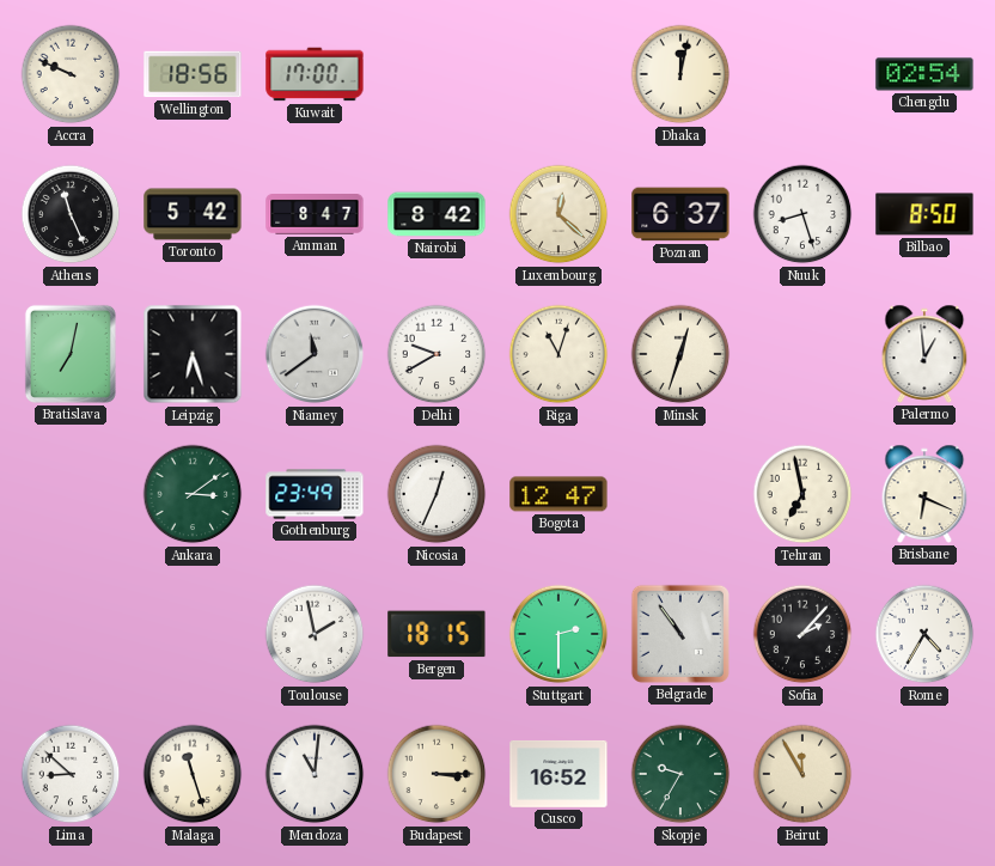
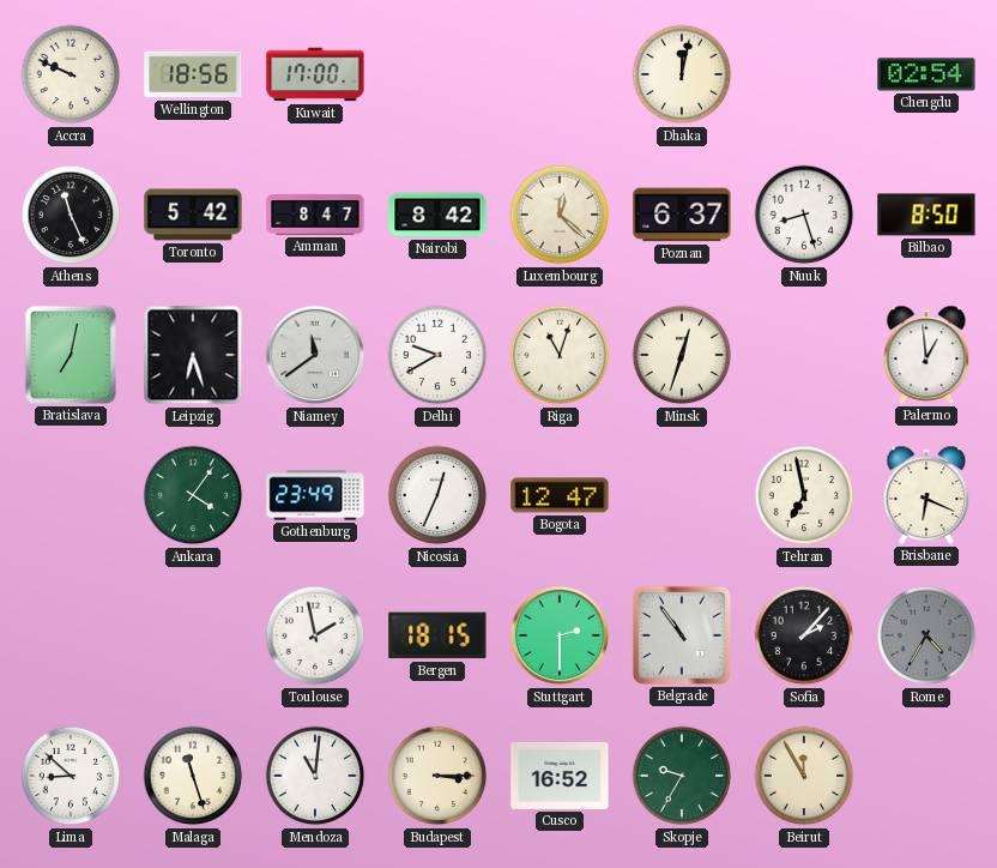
Ankara: 3:09 -> 4:06
Rome dial: white -> grey
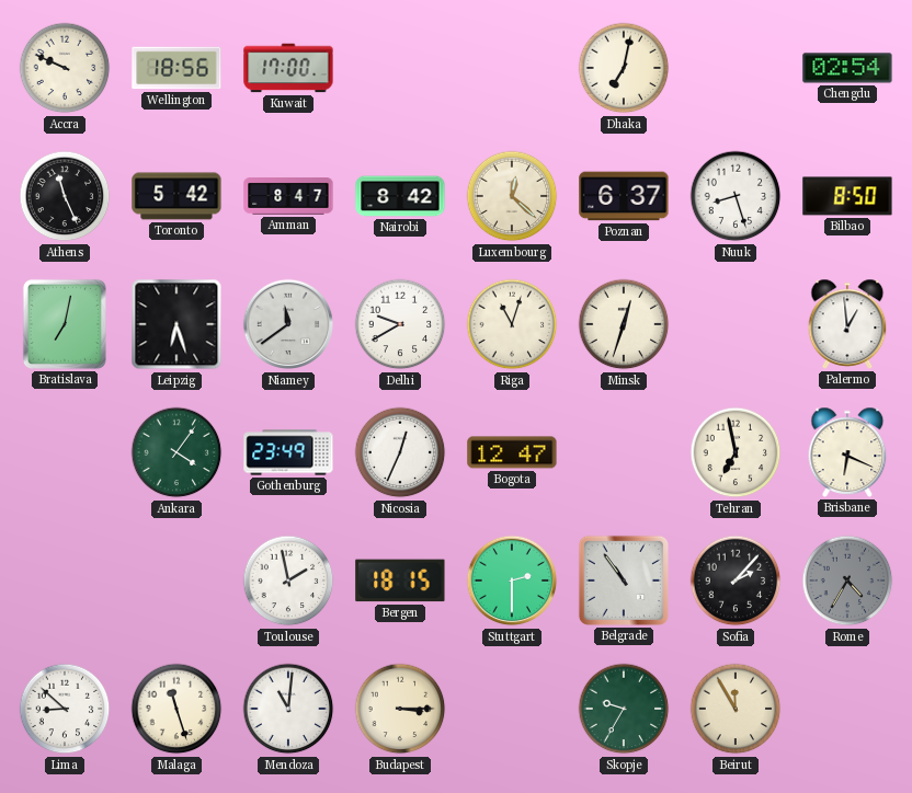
Dhaka: 12:02 -> 7:02
Cusco: 16:52 -> none
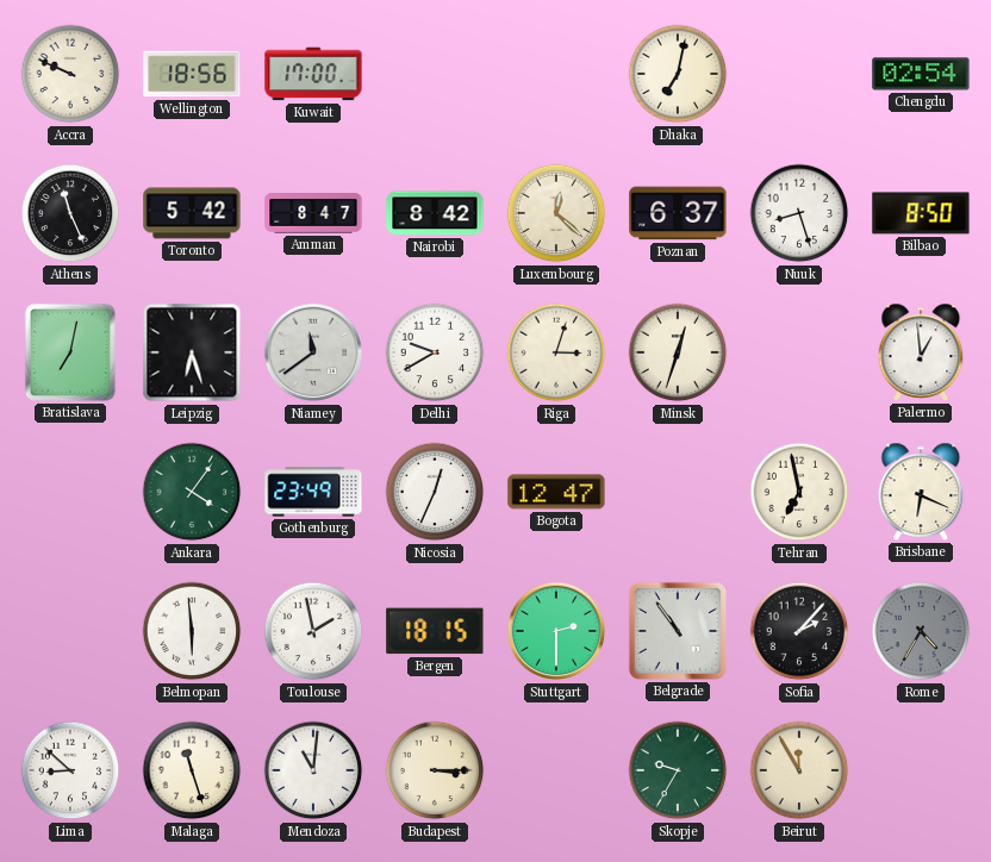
Riga: 11:03 -> 3:03
Belmopan: none -> 5:59
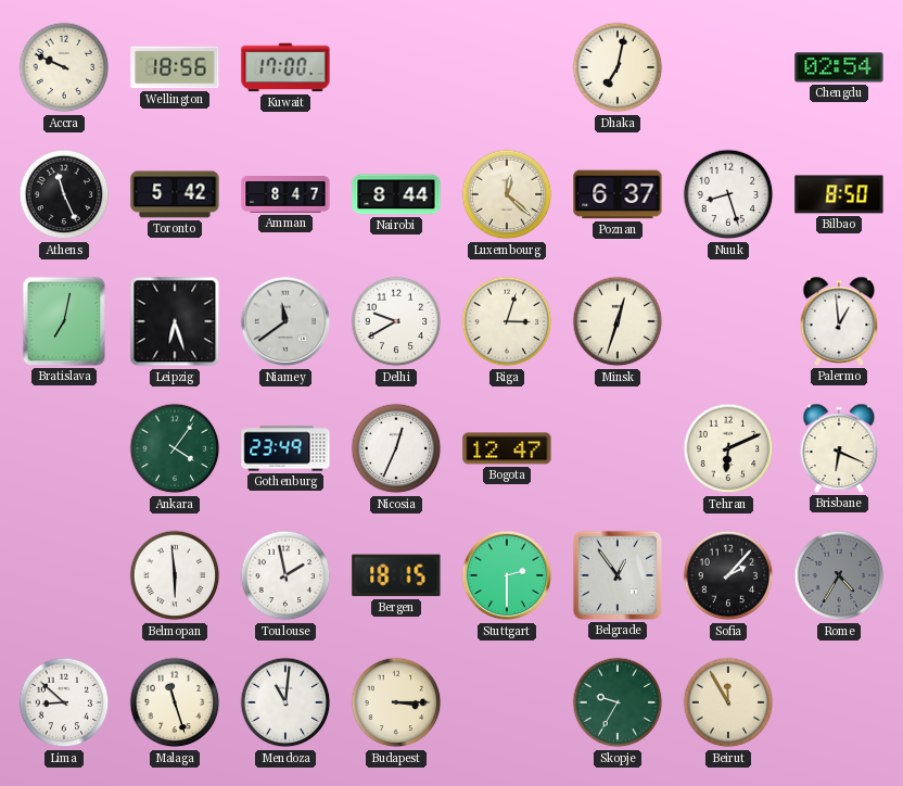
Nairobi: 8:42 -> 8:44
Tehran: 6:58 -> 6:11
Belgrade: 10:54 -> 12:54
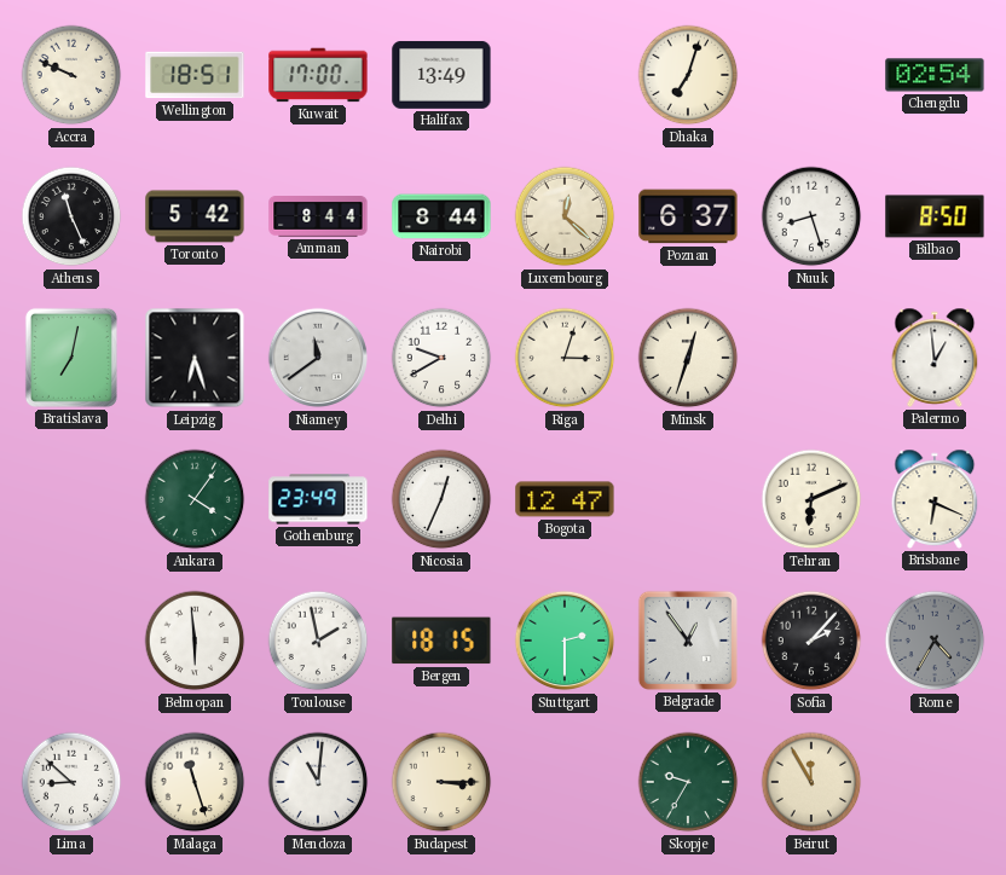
Wellington: 18:56 -> 18:51
Halifax: none -> 13:49
Dhaka: 7:02 -> 7:03
Amman: 8:47 -> 8:44
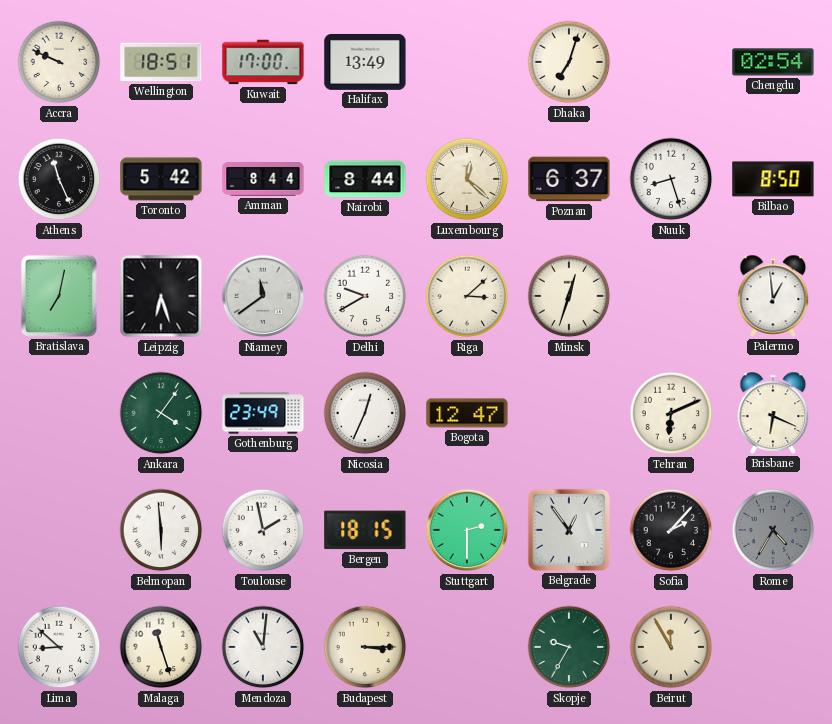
Riga: 3:03 -> 3:08
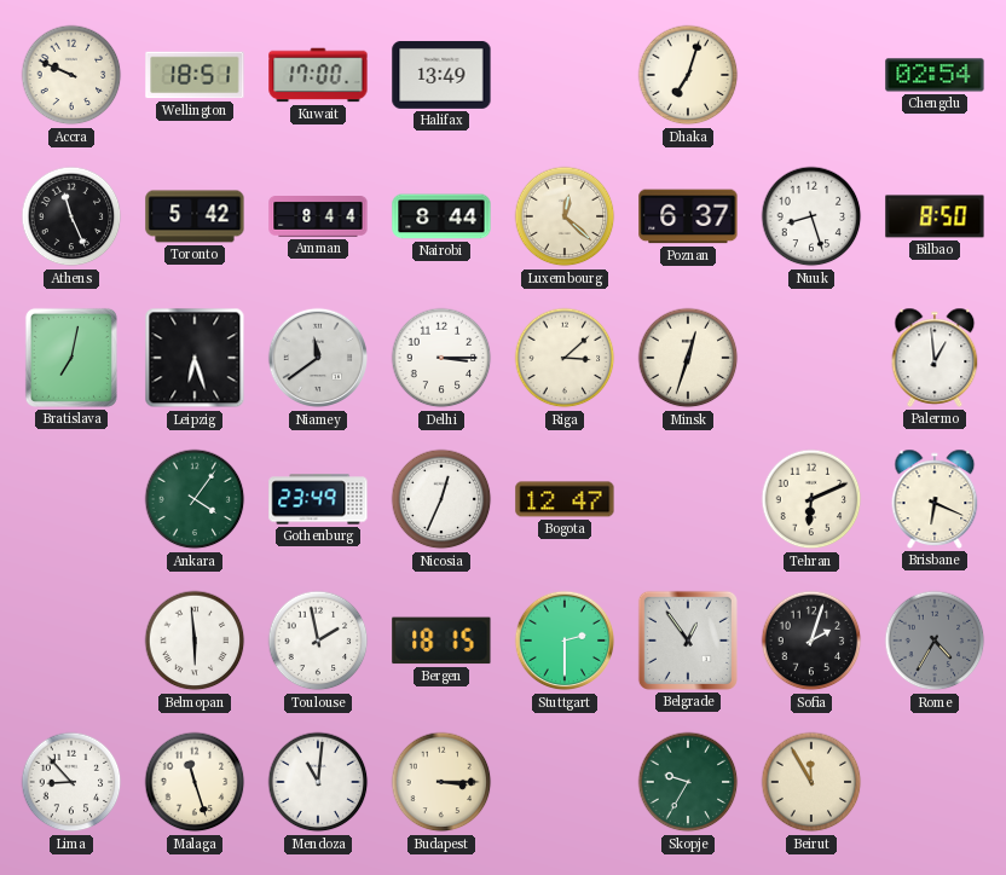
Delhi: 9:40 -> 3:15
Sofia: 2:07 -> 2:03
Lima: 8:52 -> 8:53
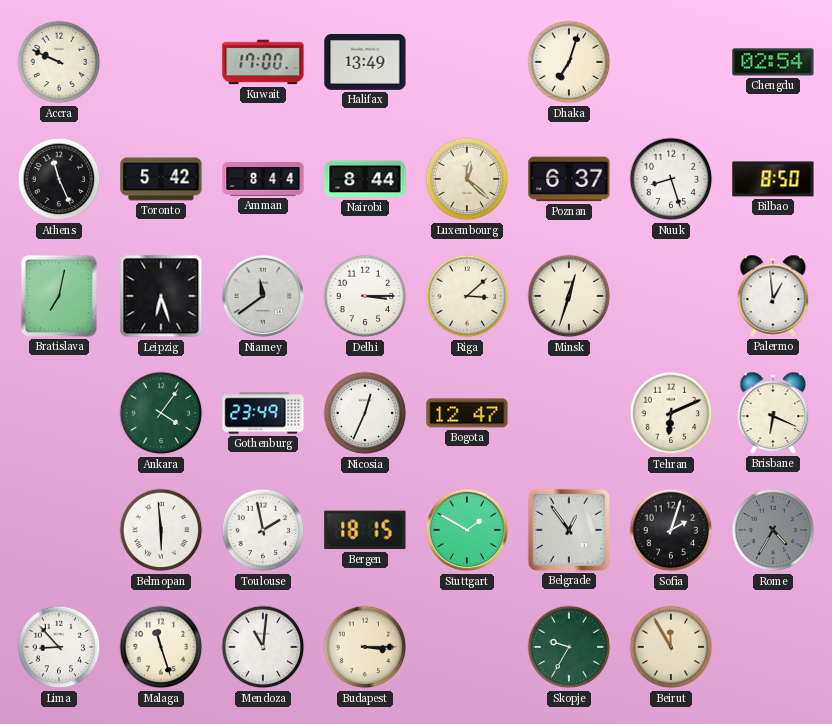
Wellington: 18:51 -> none
Stuttgart: 2:30 -> 1:50
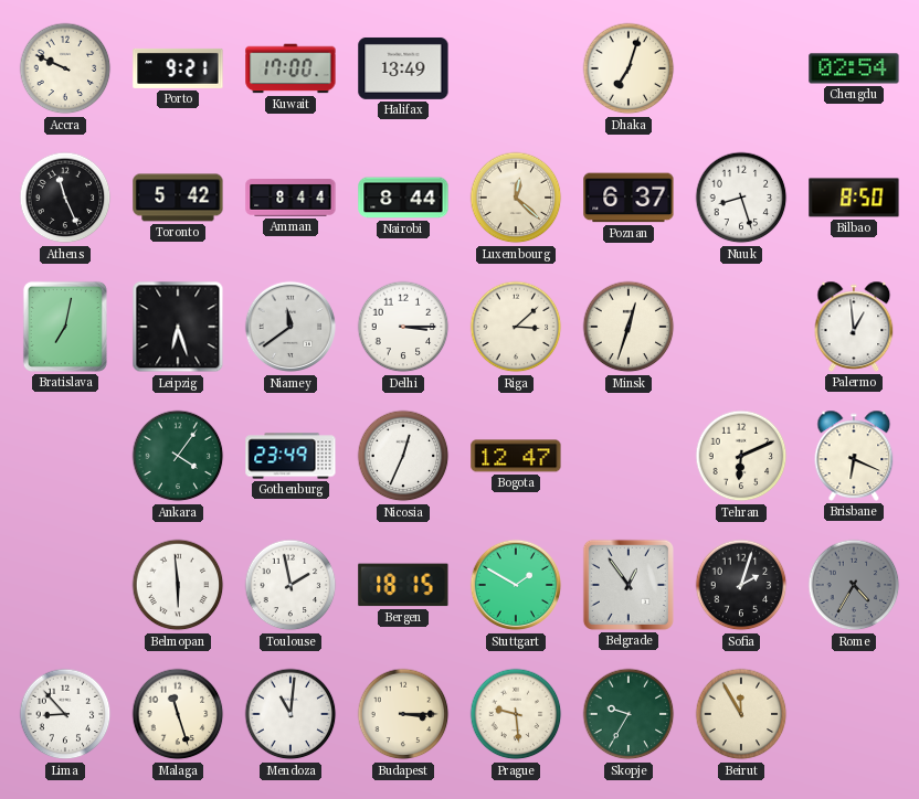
Porto: none -> 9:21
Prague: none -> 9:29
